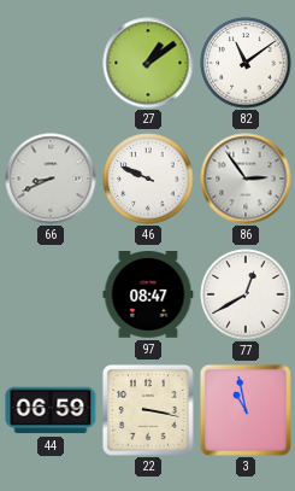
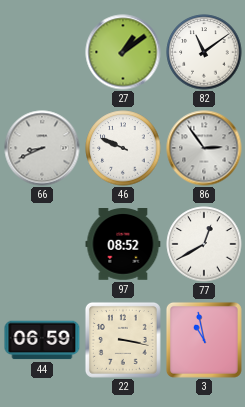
97: 08:47 -> 08:52
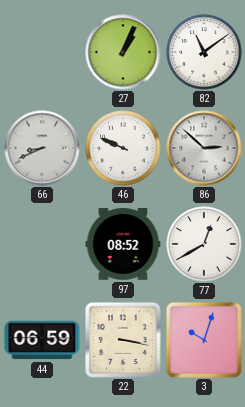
27: 1:09 -> 1:04
86: 2:54 -> 2:52
3: 10:58 -> 10:03
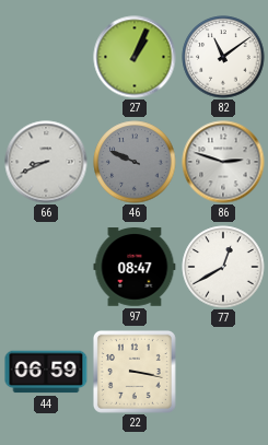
46 dial: white -> grey
86: 2:52 -> 2:48
97: 08:52 -> 08:47
3: 10:03 -> none
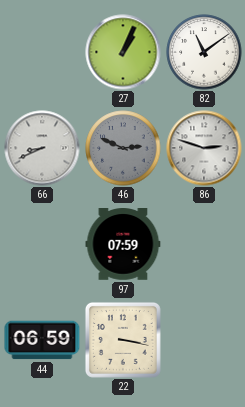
46: 9:49 -> 2:49
97: 08:47 -> 07:59
77: 12:40 -> none
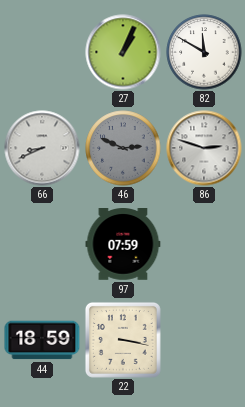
82: 11:09 -> 11:50
44: 06:59 -> 18:59
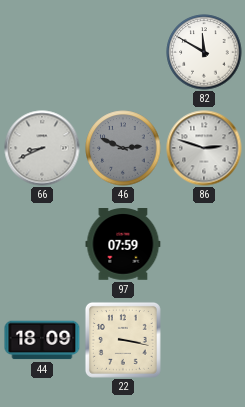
27: 1:04 -> none
44: 18:59 -> 18:09
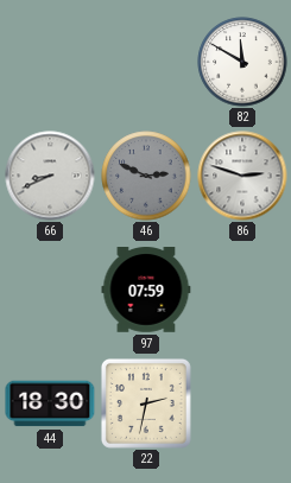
44: 18:09 -> 18:30
22: 3:17 -> 2:32
